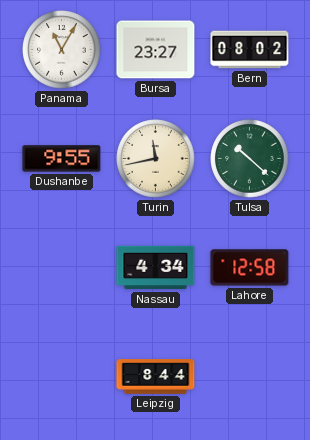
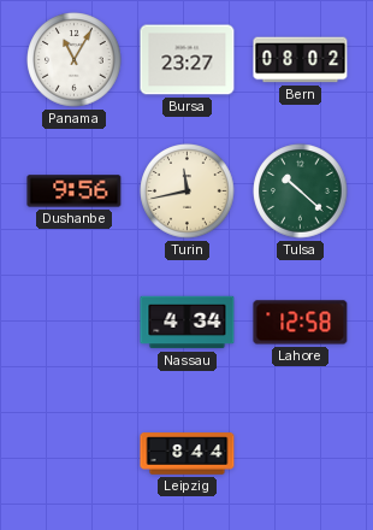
Dushanbe: 9:55 -> 9:56
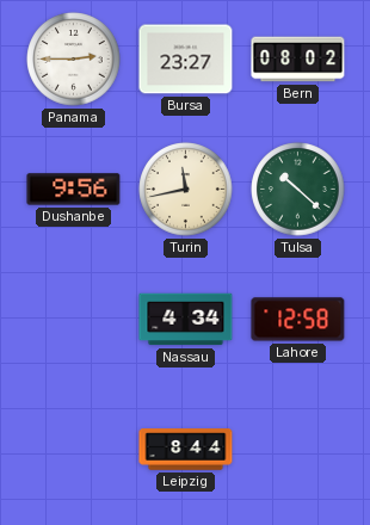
Panama: 11:05 -> 2:45
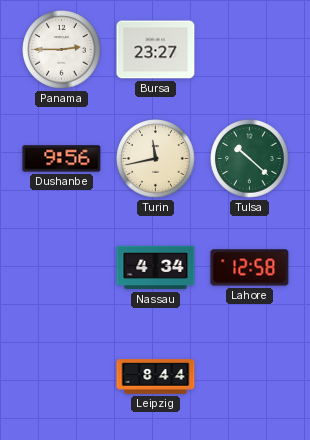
Bern: 08:02 -> none
